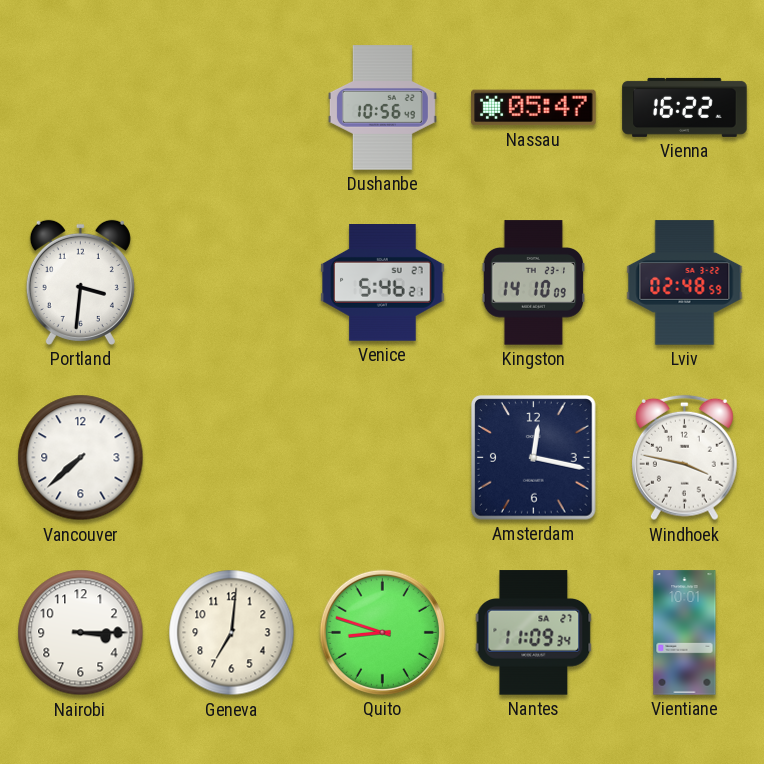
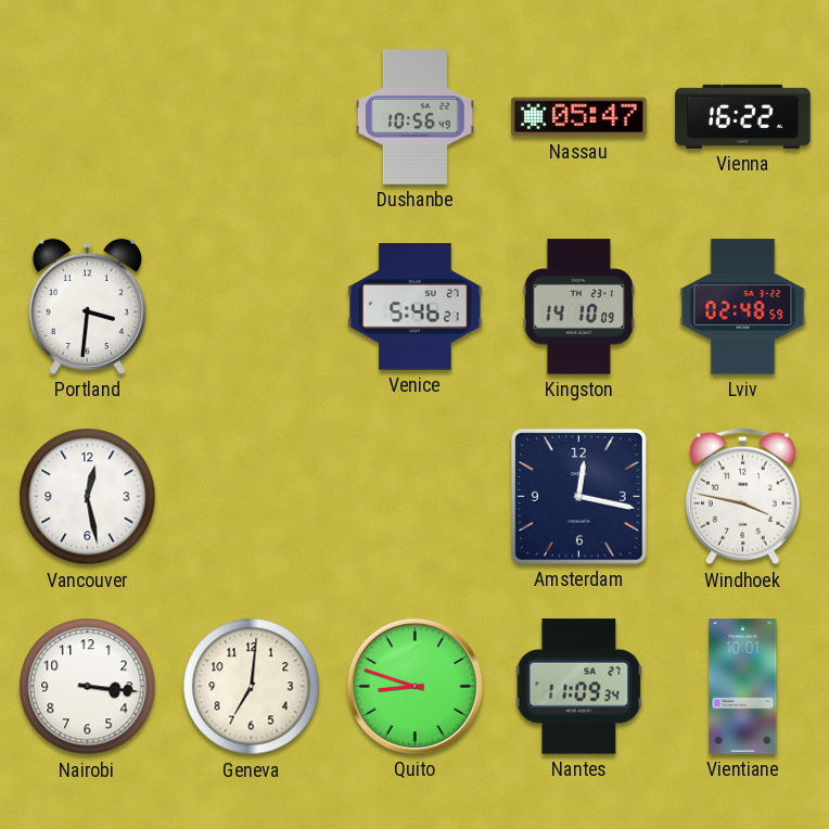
Vancouver: 7:38 -> 12:28
Nairobi: 3:15 -> 3:16
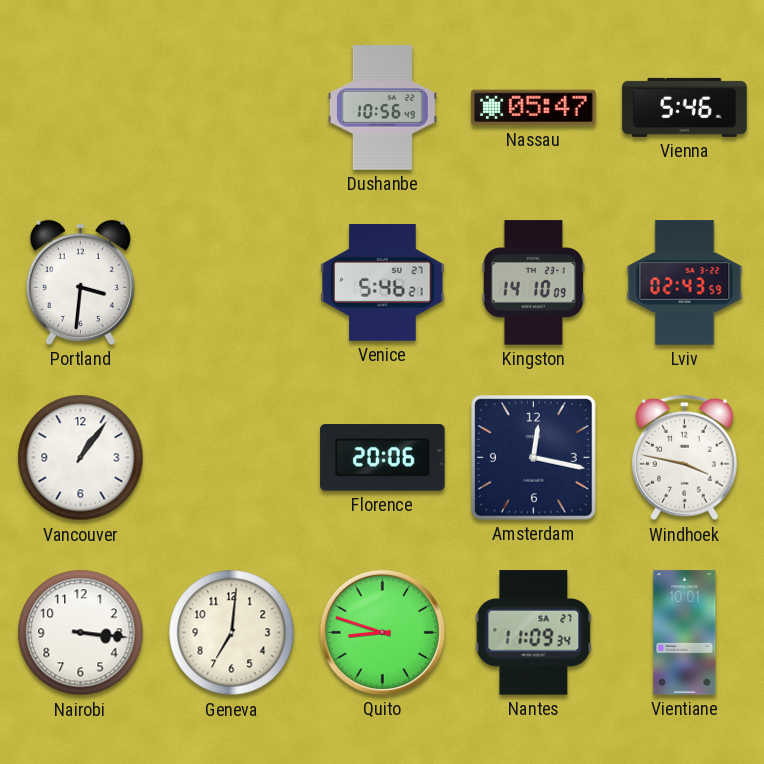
Vienna: 16:22 -> 5:46
Lviv: 02:48 -> 02:43
Vancouver: 12:28 -> 1:06
Florence: none -> 20:06
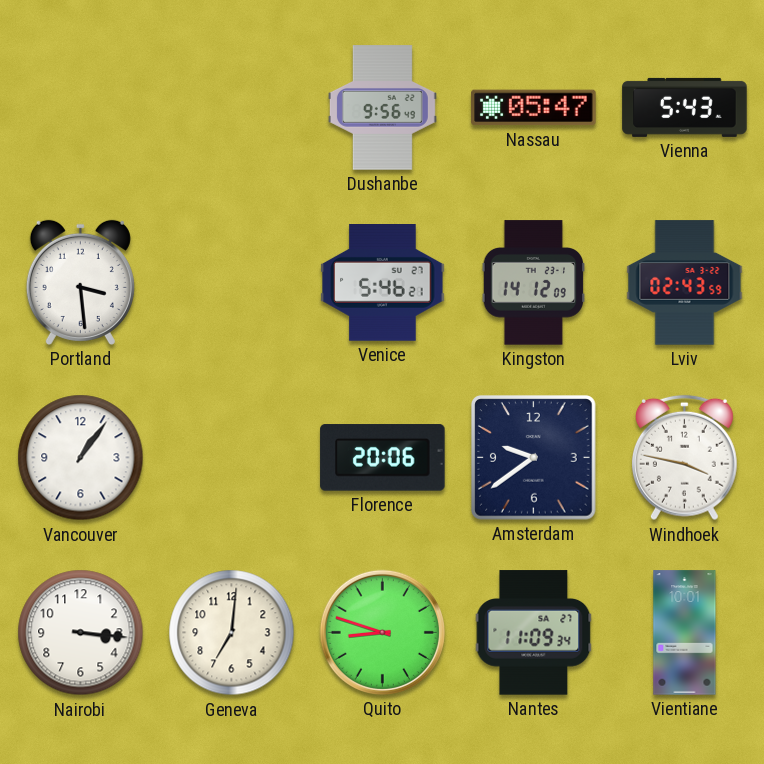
Dushanbe: 10:56 -> 9:56
Vienna: 5:46 -> 5:43
Portland: 3:31 -> 3:29
Kingston: 14:10 -> 14:12
Amsterdam: 12:17 -> 9:39
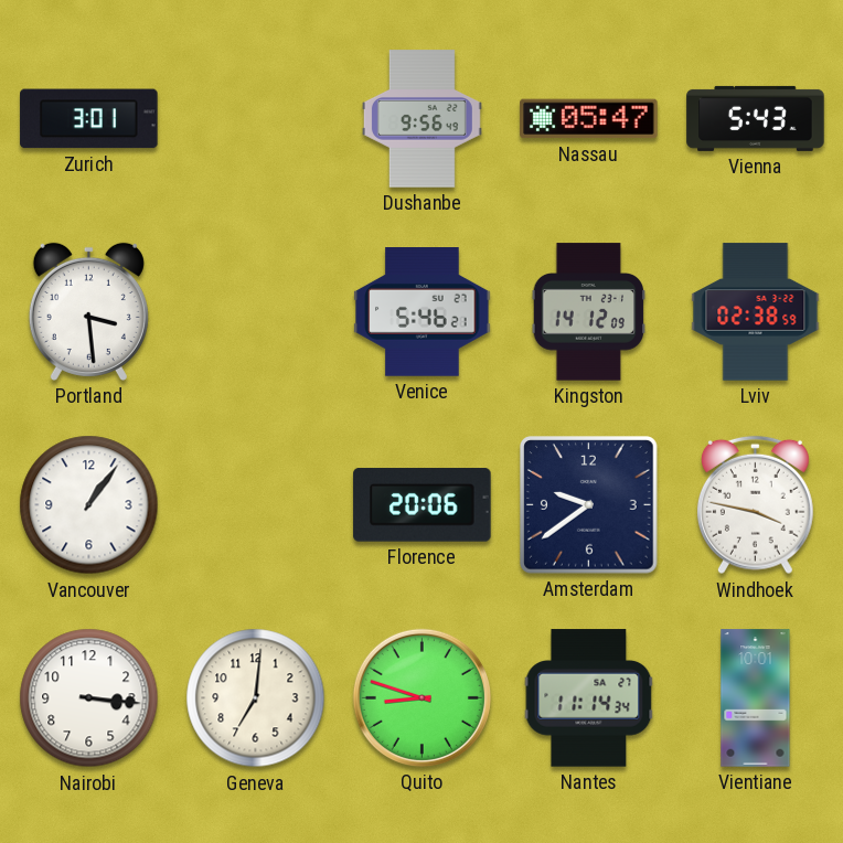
Zurich: none -> 3:01
Lviv: 02:43 -> 02:38
Nantes: 11:09 -> 11:14
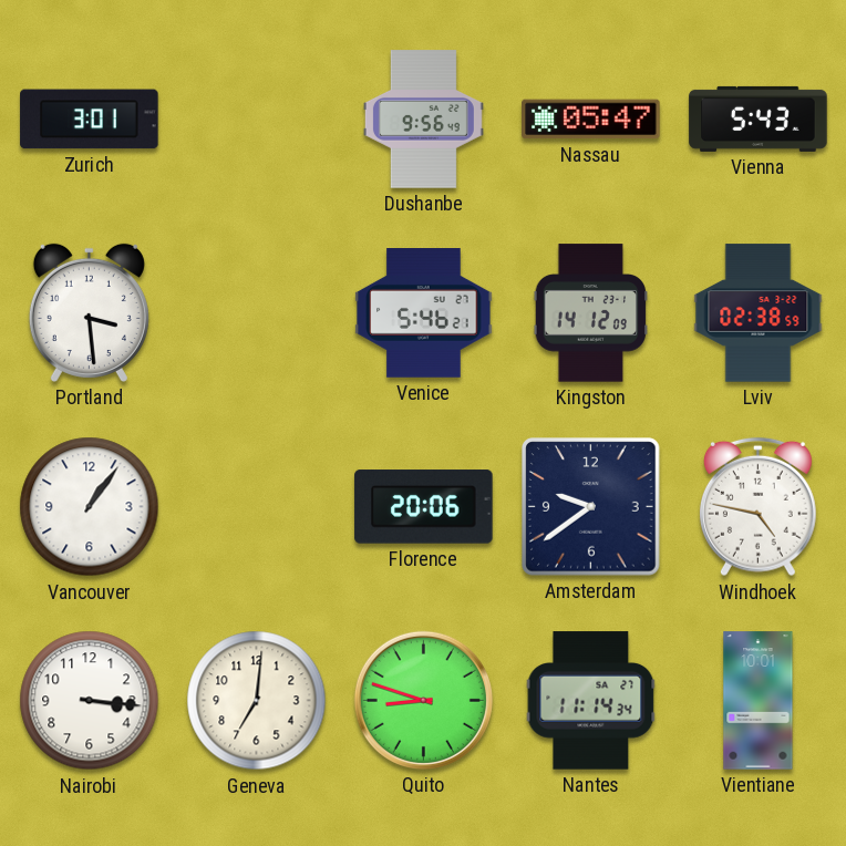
Windhoek: 3:47 -> 4:47
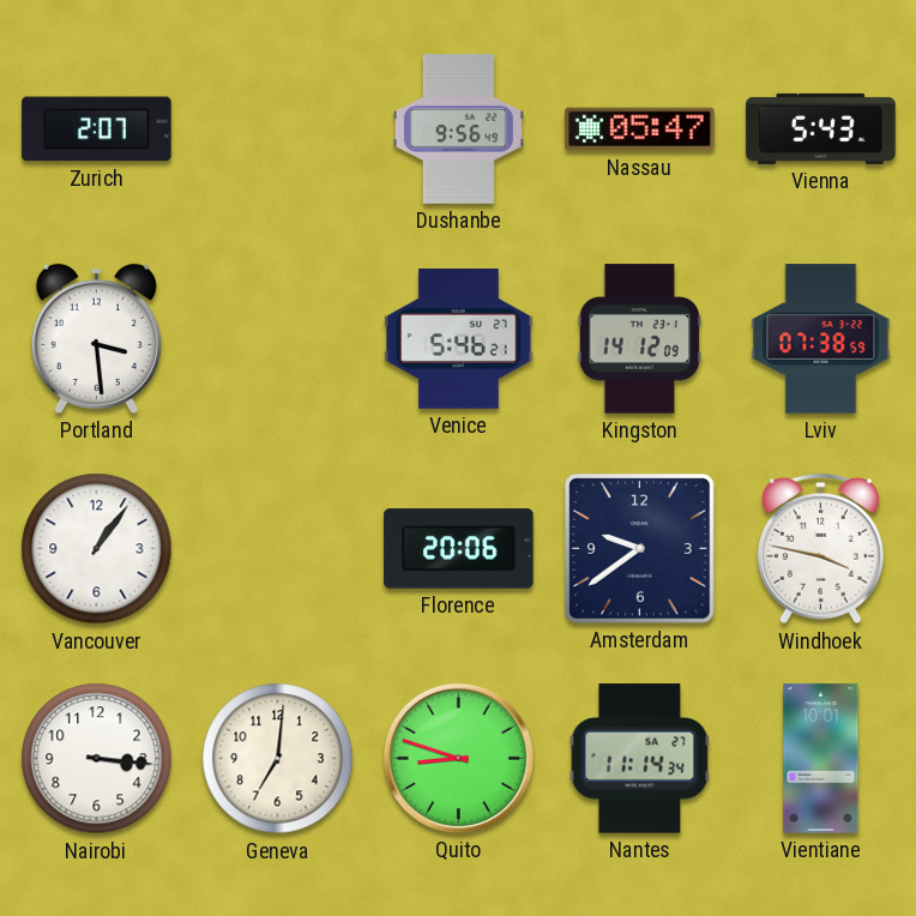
Zurich: 3:01 -> 2:07
Lviv: 02:38 -> 07:38
Windhoek: 4:47 -> 3:47
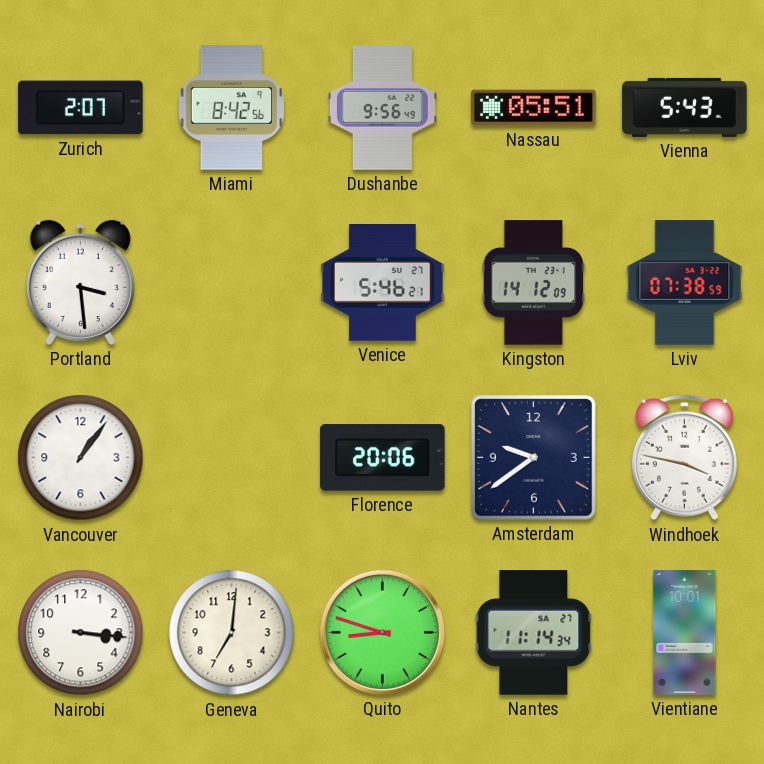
Miami: none -> 8:42
Nassau: 05:47 -> 05:51
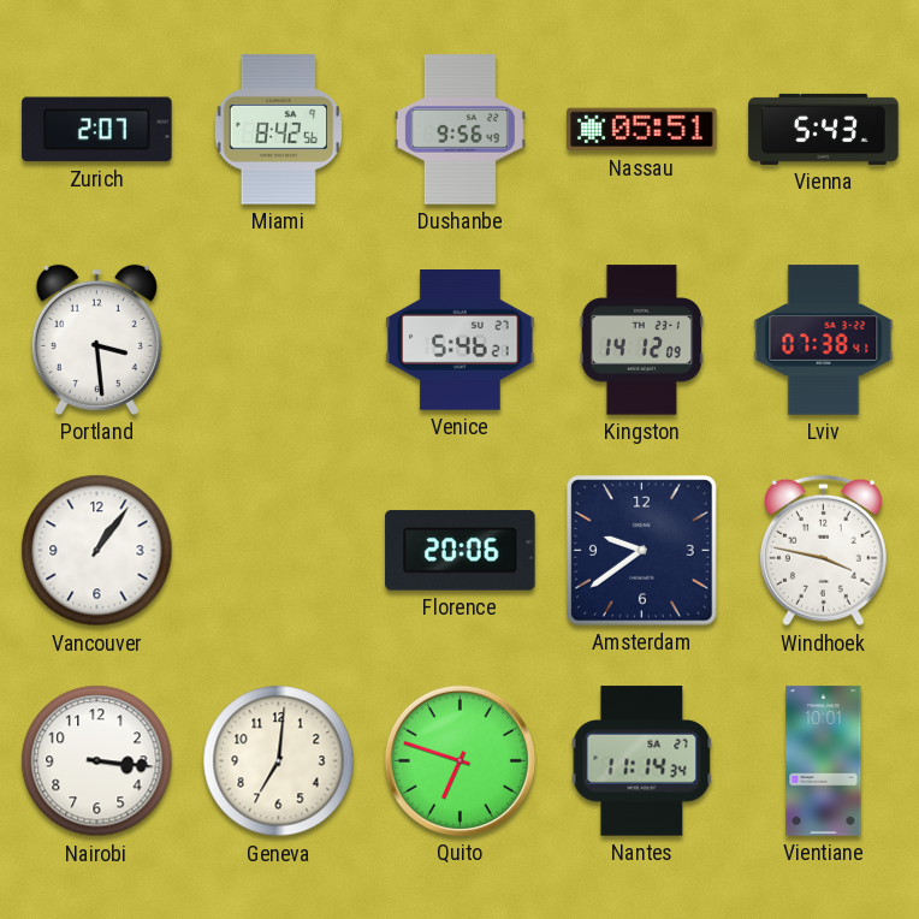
Lviv: 07:38:59 -> 07:38:41
Quito: 8:48 -> 6:48
